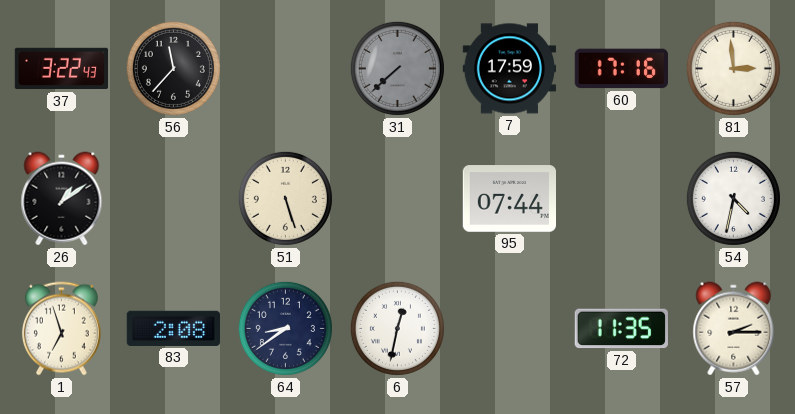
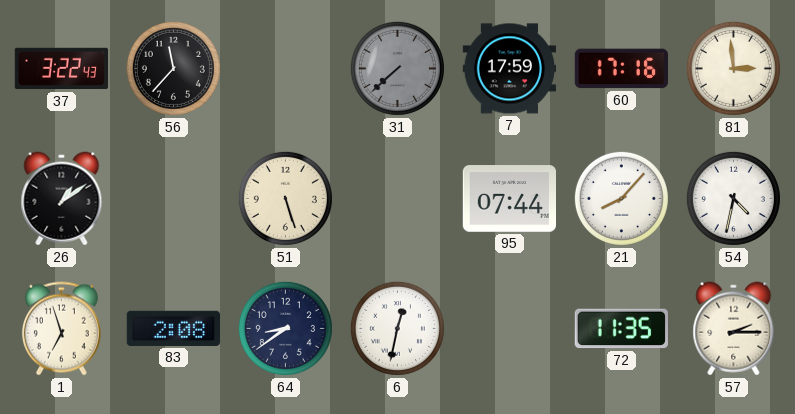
21: none -> 8:07
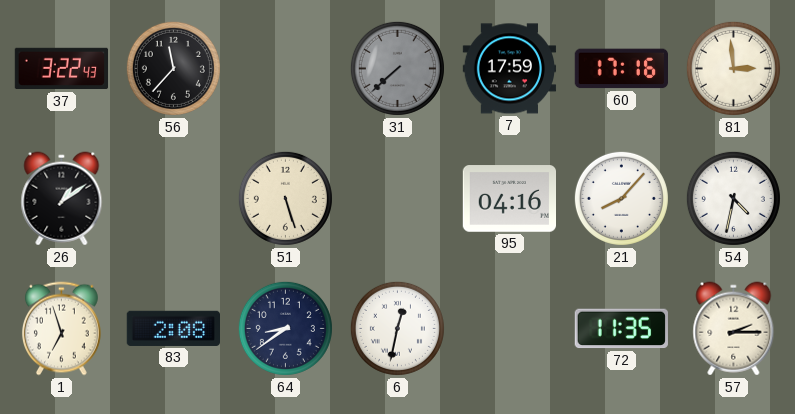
95: 07:44 -> 04:16
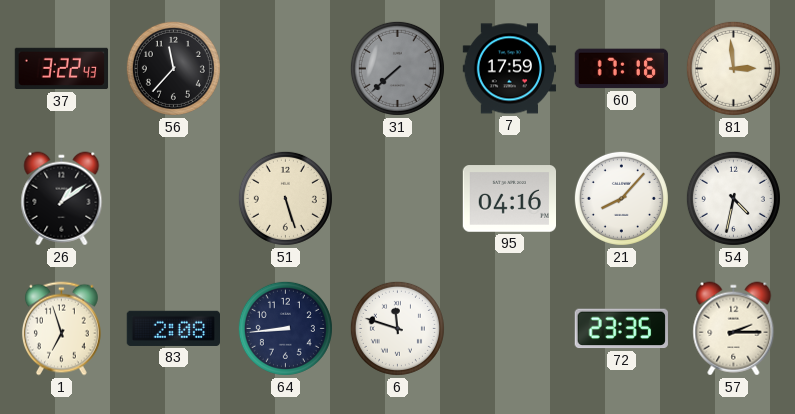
64: 8:39 -> 8:44
6: 12:32 -> 11:48
72: 11:35 -> 23:35
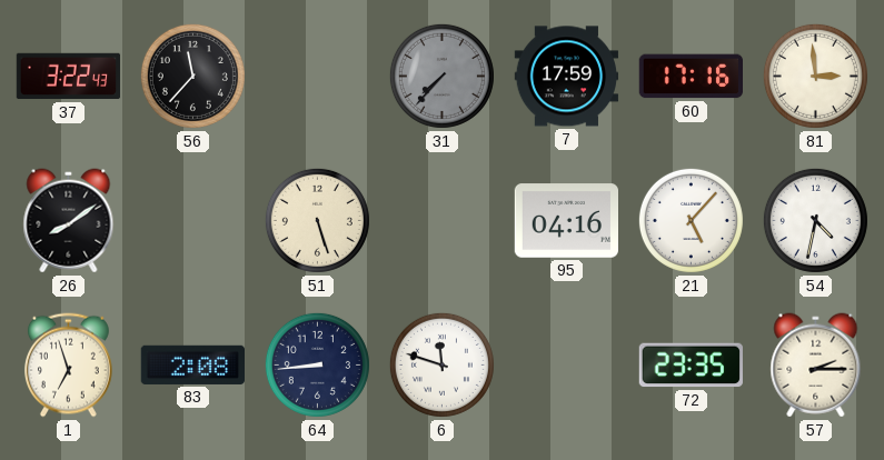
31: 7:38 -> 7:37
26: 1:09 -> 8:09
21: 8:07 -> 5:07
